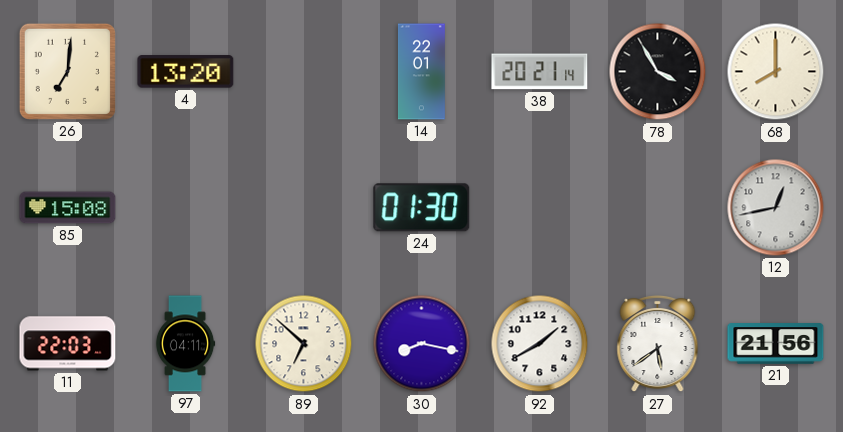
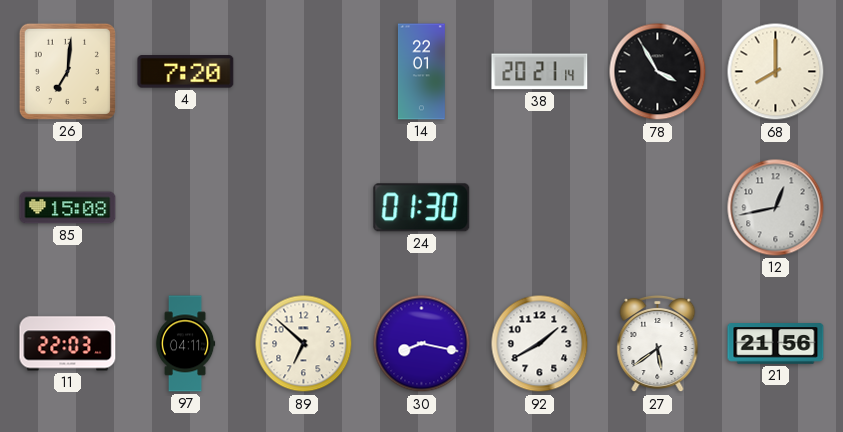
4: 13:20 -> 7:20
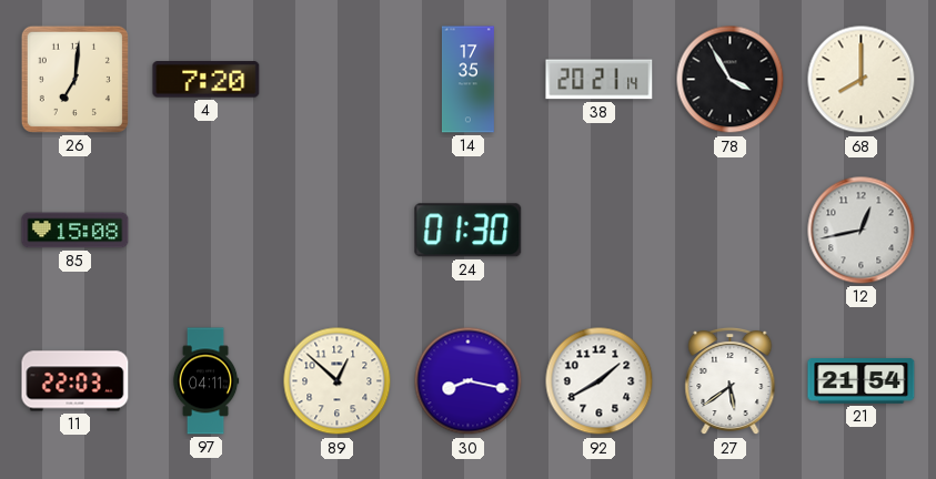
14: 22:01 -> 17:35
89: 6:52 -> 12:52
21: 21:56 -> 21:54
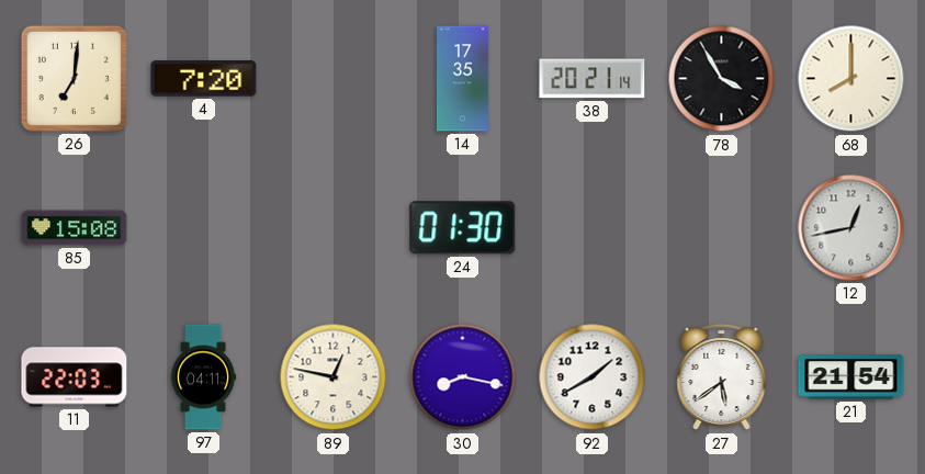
89: 12:52 -> 12:47
